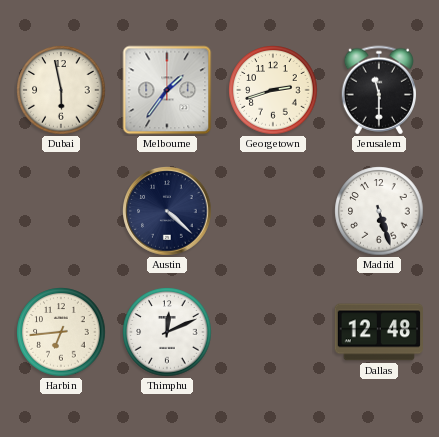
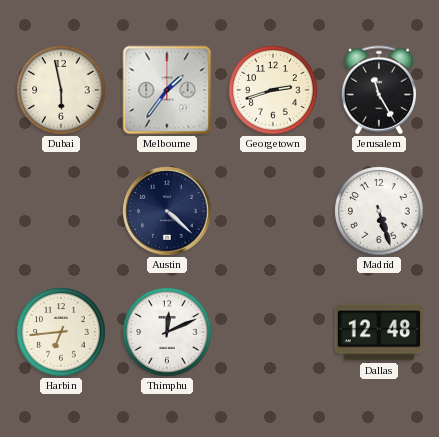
Jerusalem: 11:30 -> 11:25
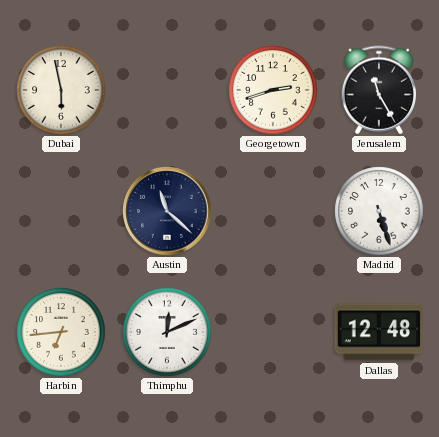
Melbourne: 1:36 -> none
Austin: 4:22 -> 11:22
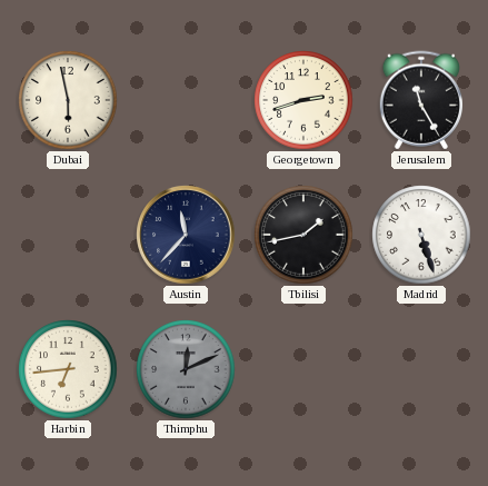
Austin: 11:22 -> 11:37
Tbilisi: none -> 1:43
Thimphu dial: white -> grey
Dallas: 12:48 -> none
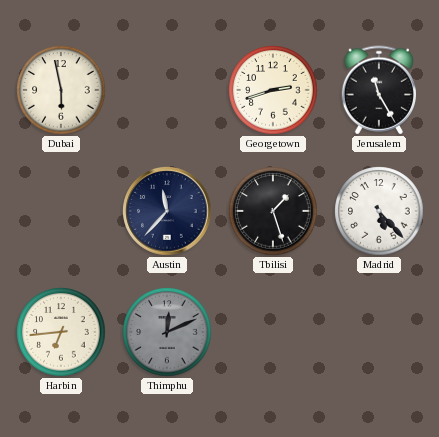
Tbilisi: 1:43 -> 1:27
Madrid: 5:27 -> 5:23
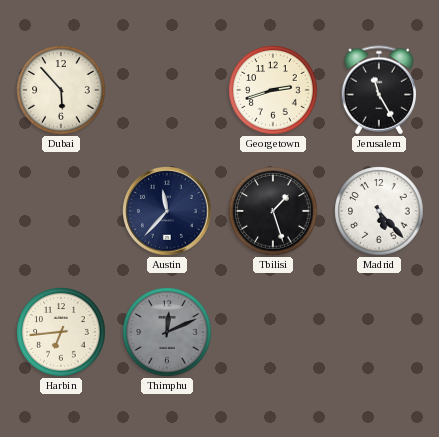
Dubai: 5:58 -> 5:53
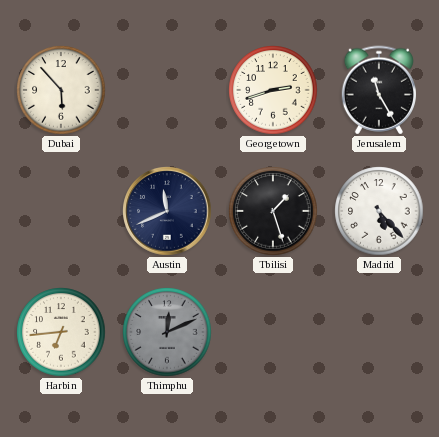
Austin: 11:37 -> 11:41
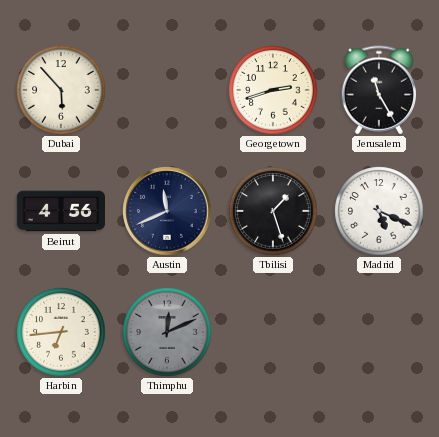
Beirut: none -> 4:56
Madrid: 5:23 -> 5:19
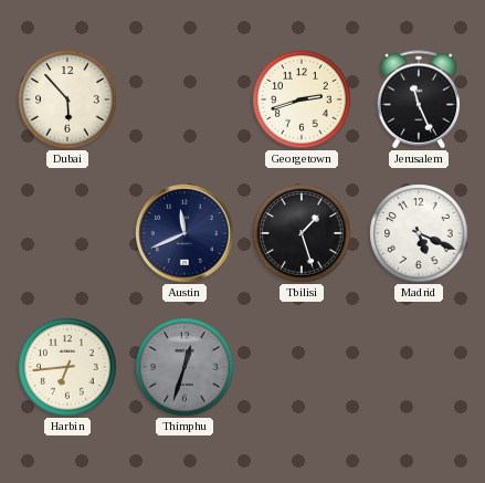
Jerusalem: 11:25 -> 11:26
Beirut: 4:56 -> none
Thimphu: 12:11 -> 12:33
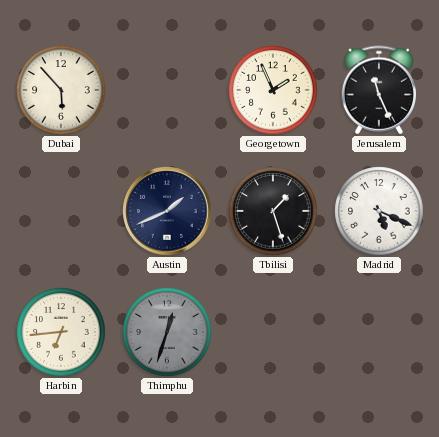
Georgetown: 2:42 -> 1:56
Austin: 11:41 -> 1:41
